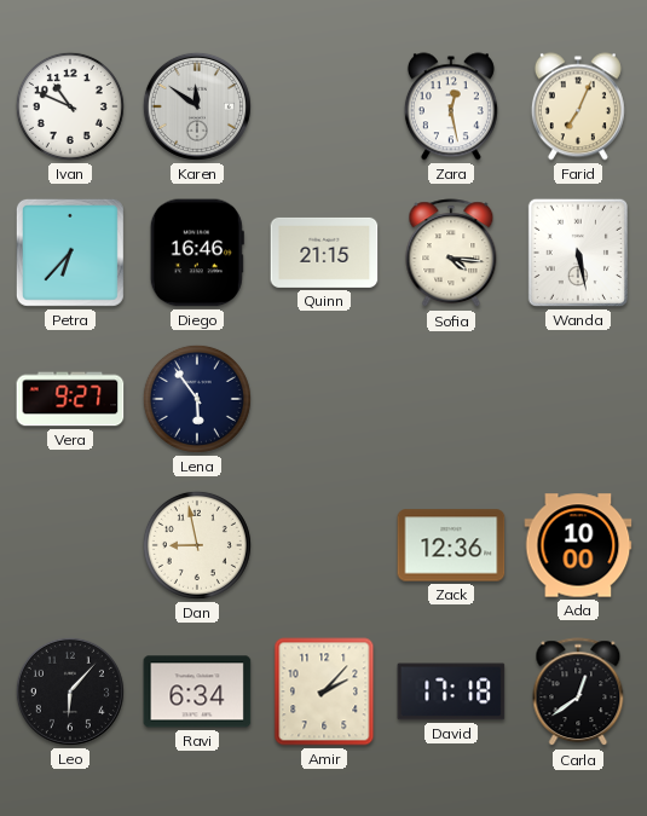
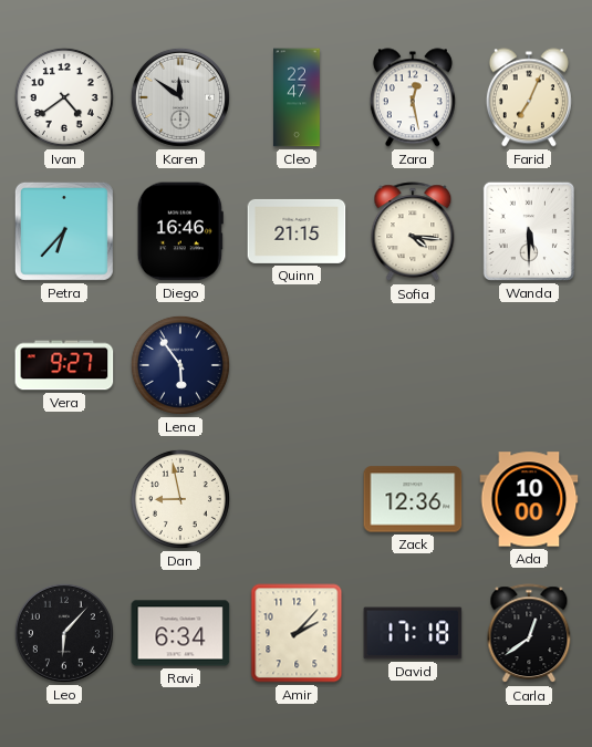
Ivan: 10:49 -> 4:39
Cleo: none -> 22:47
Wanda: 5:28 -> 5:30
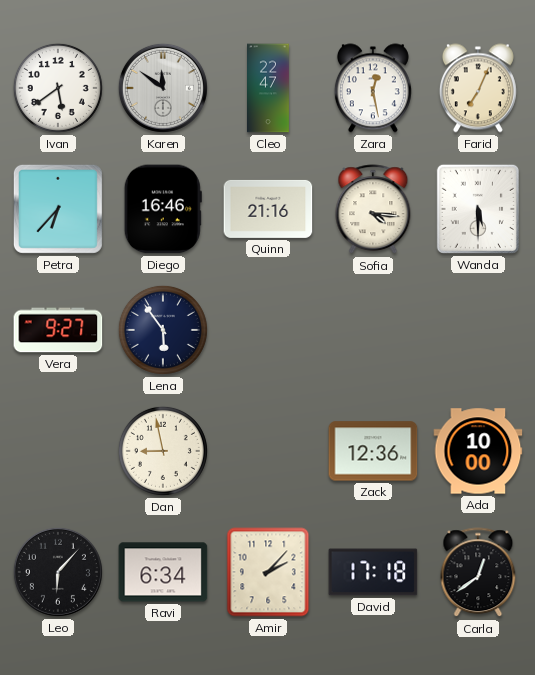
Ivan: 4:39 -> 5:39
Quinn: 21:15 -> 21:16
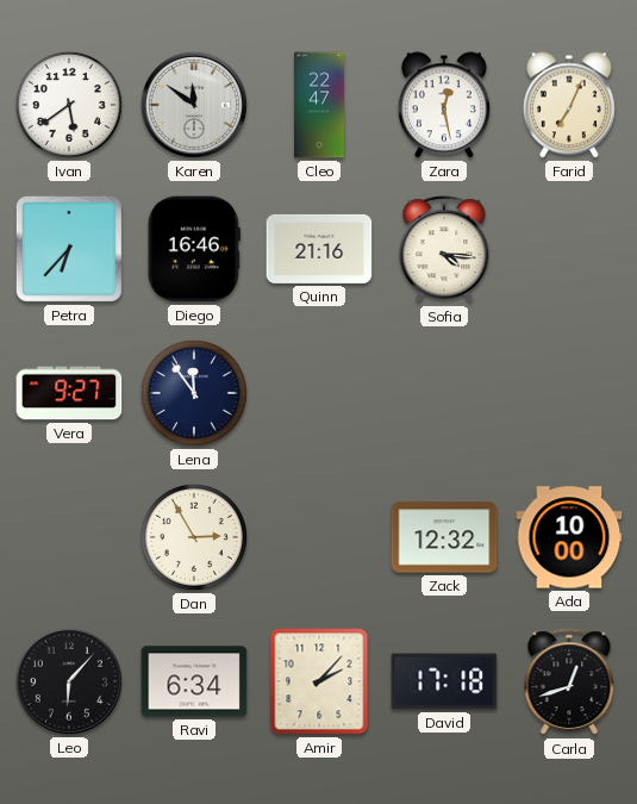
Wanda: 5:30 -> none
Lena: 5:54 -> 11:54
Dan: 8:58 -> 2:55
Zack: 12:36 -> 12:32
Carla: 12:39 -> 12:42
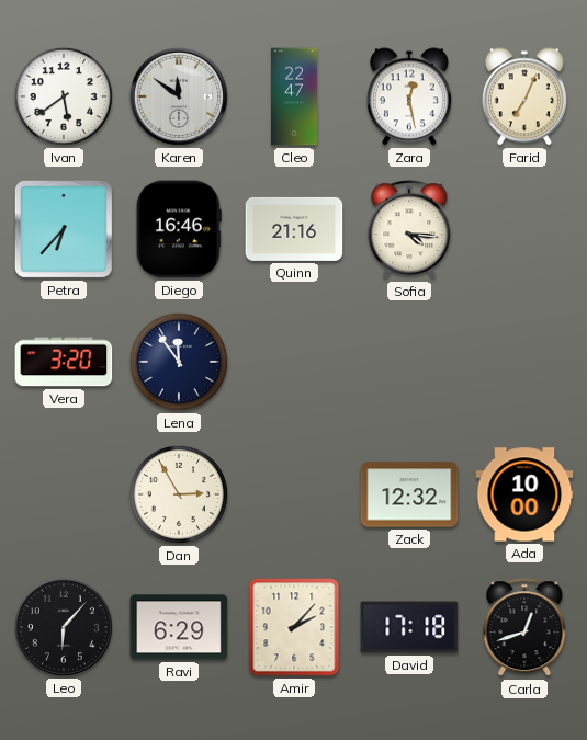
Vera: 9:27 -> 3:20
Ravi: 6:34 -> 6:29
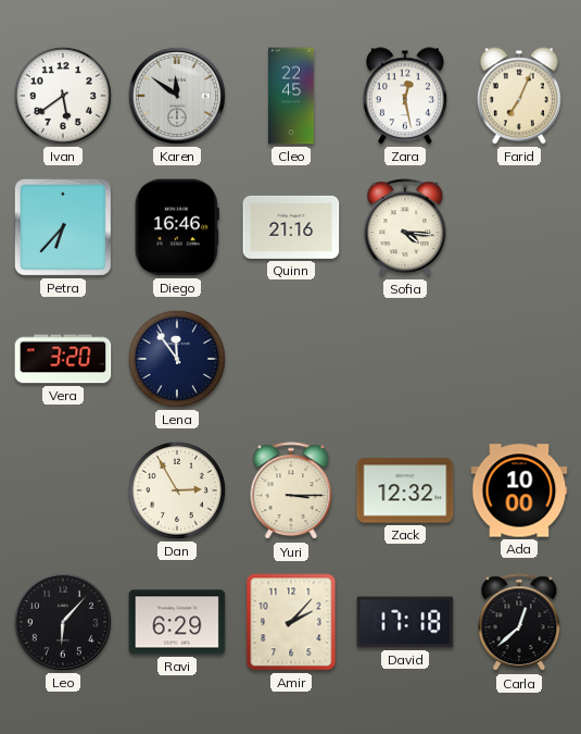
Cleo: 22:47 -> 22:45
Yuri: none -> 3:15
Carla: 12:42 -> 12:38
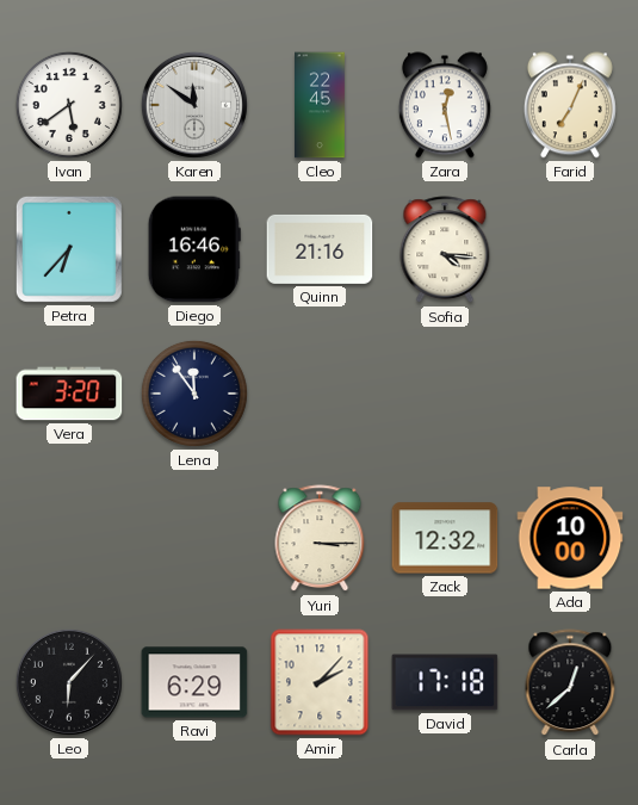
Dan: 2:55 -> none
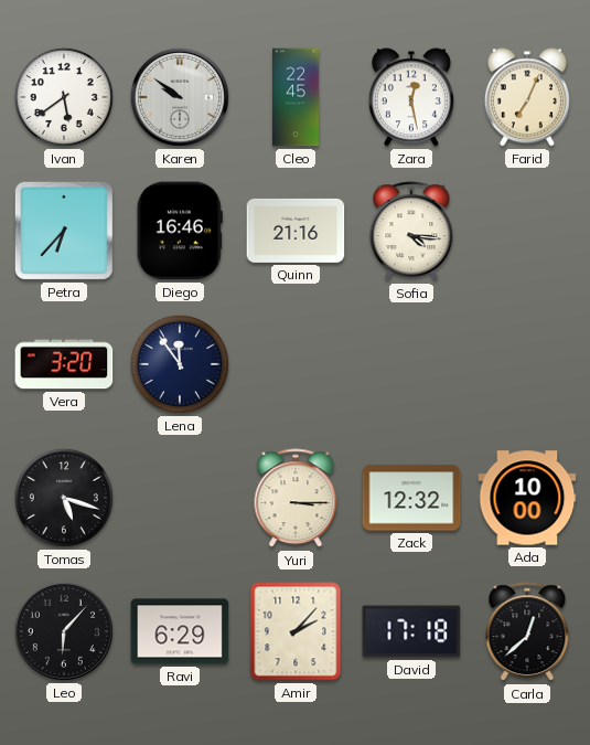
Karen: 11:51 -> 9:51
Tomas: none -> 5:18
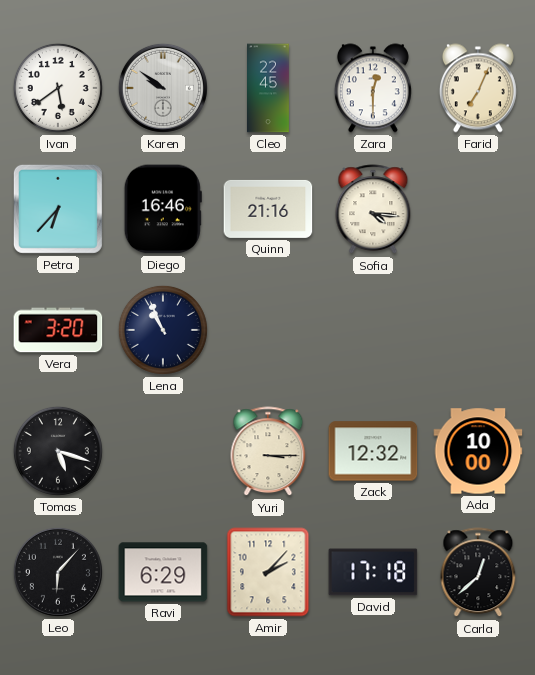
Zara: 12:28 -> 12:30
Lena: 11:54 -> 10:56
